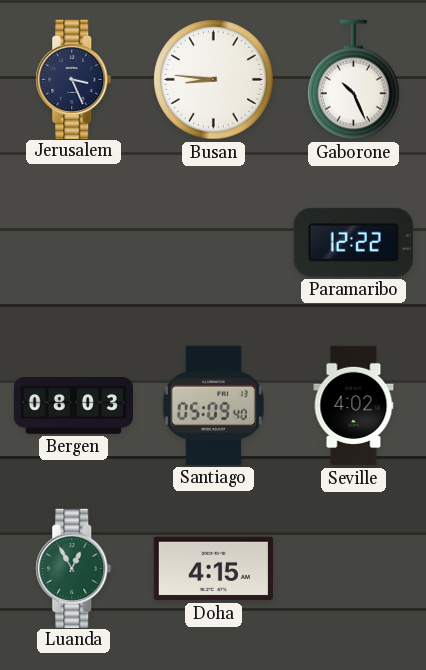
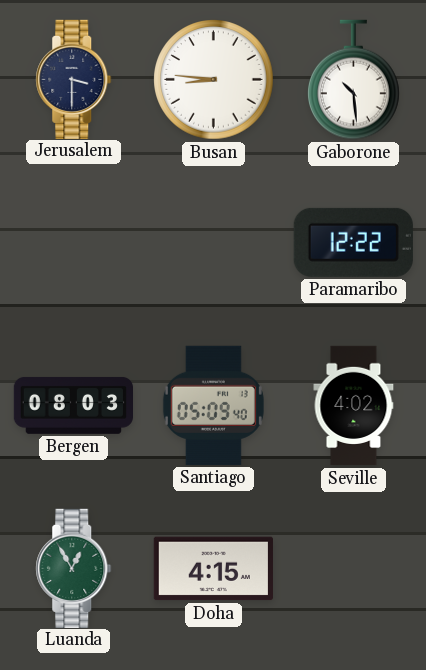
Jerusalem: 3:26 -> 3:30
Gaborone: 10:26 -> 10:29
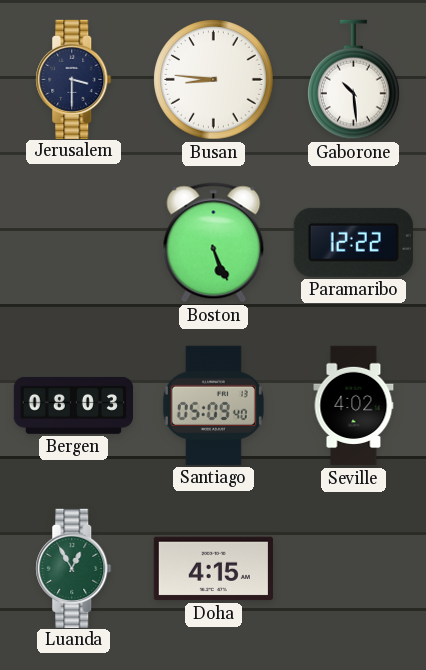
Boston: none -> 5:26
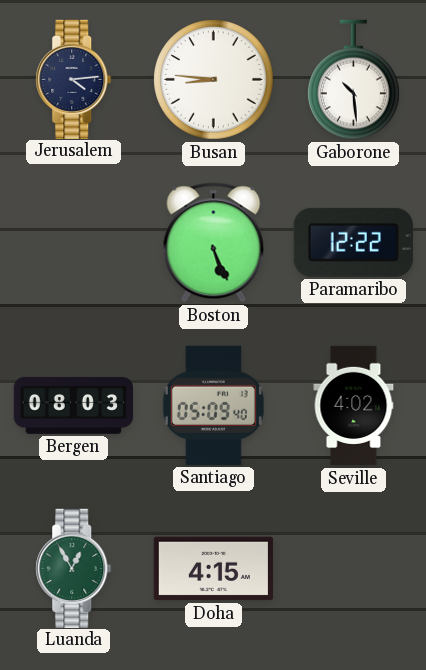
Jerusalem: 3:30 -> 4:14
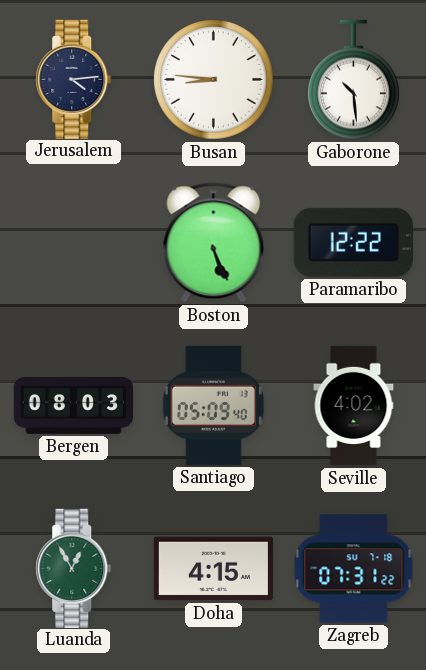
Zagreb: none -> 07:31
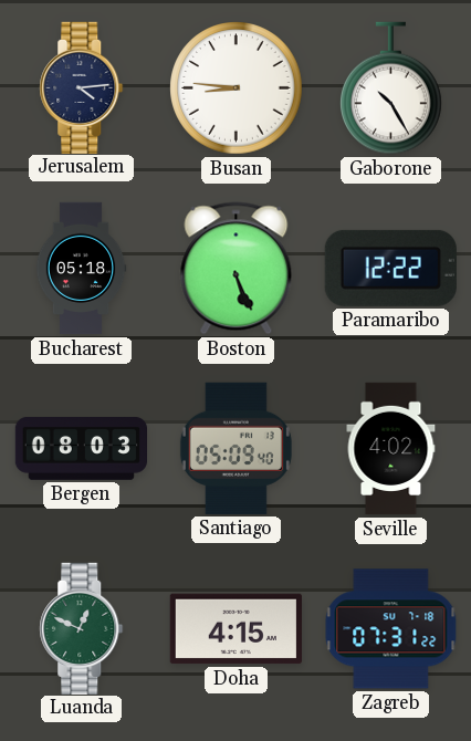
Gaborone: 10:29 -> 10:25
Bucharest: none -> 05:18
Luanda: 12:55 -> 12:49
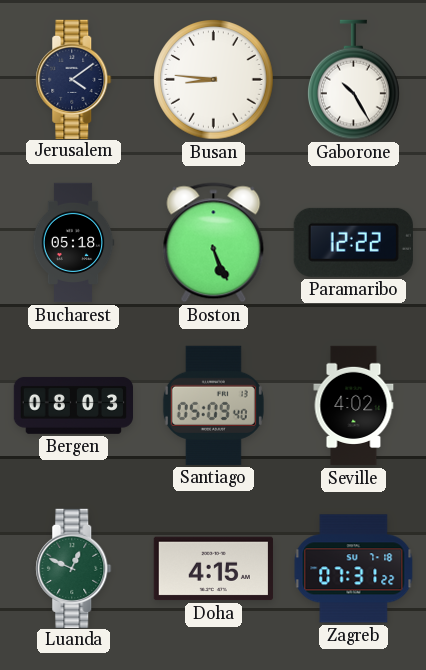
Jerusalem: 4:14 -> 4:09
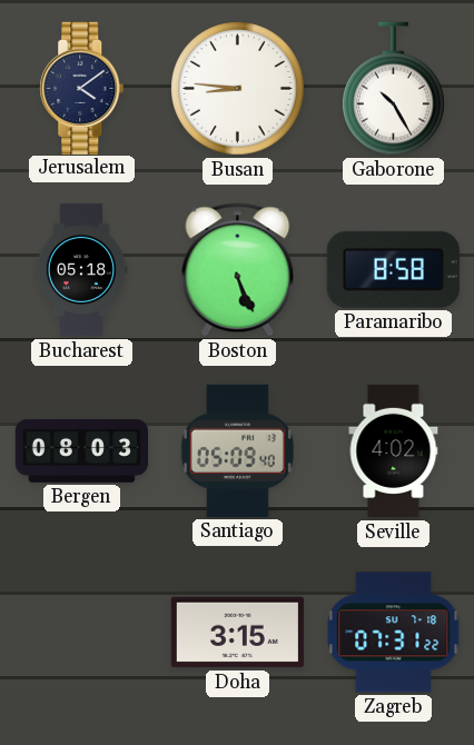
Paramaribo: 12:22 -> 8:58
Luanda: 12:49 -> none
Doha: 4:15 -> 3:15
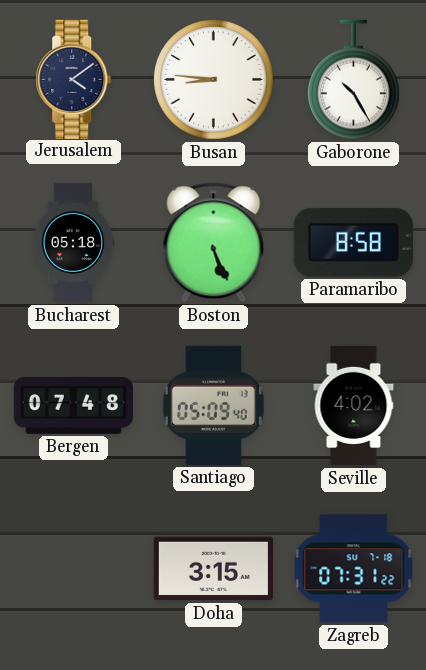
Bergen: 08:03 -> 07:48
